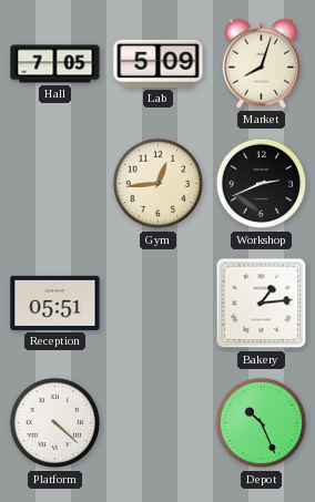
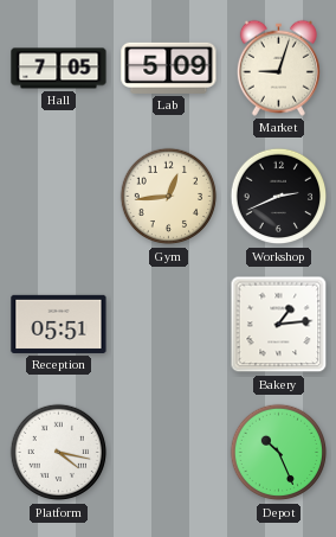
Market: 8:03 -> 9:03
Platform: 4:22 -> 4:17
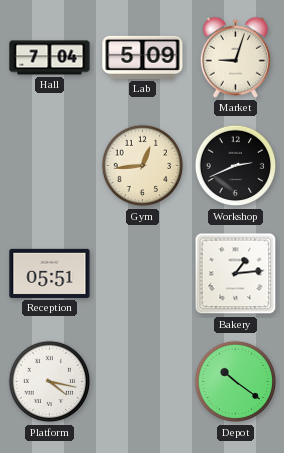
Hall: 7:05 -> 7:04
Depot: 10:26 -> 10:21
